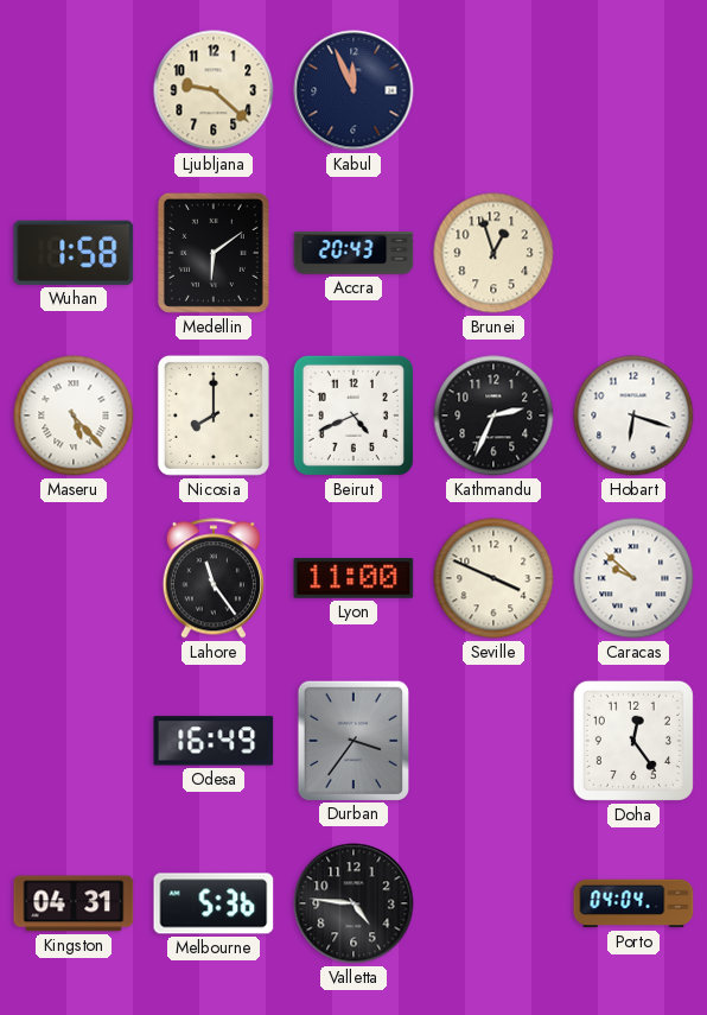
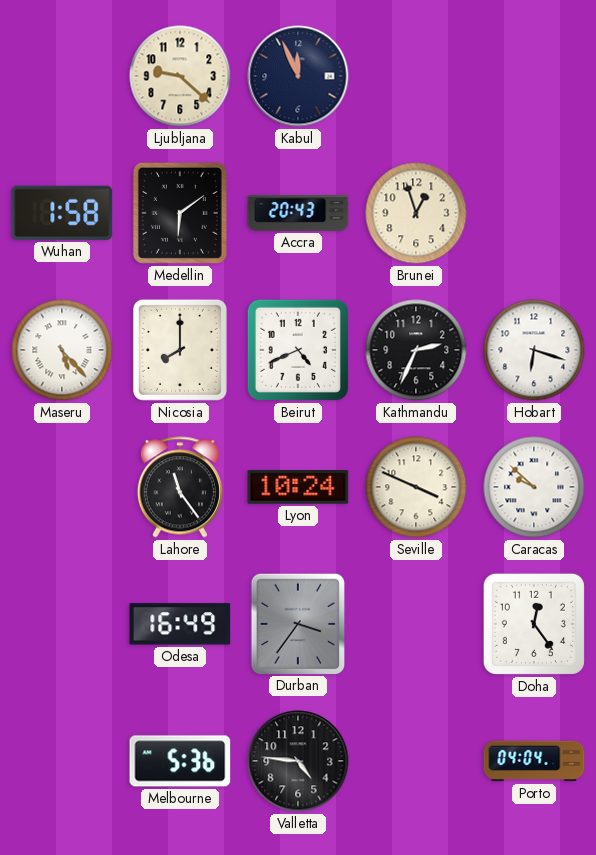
Lyon: 11:00 -> 10:24
Kingston: 04:31 -> none
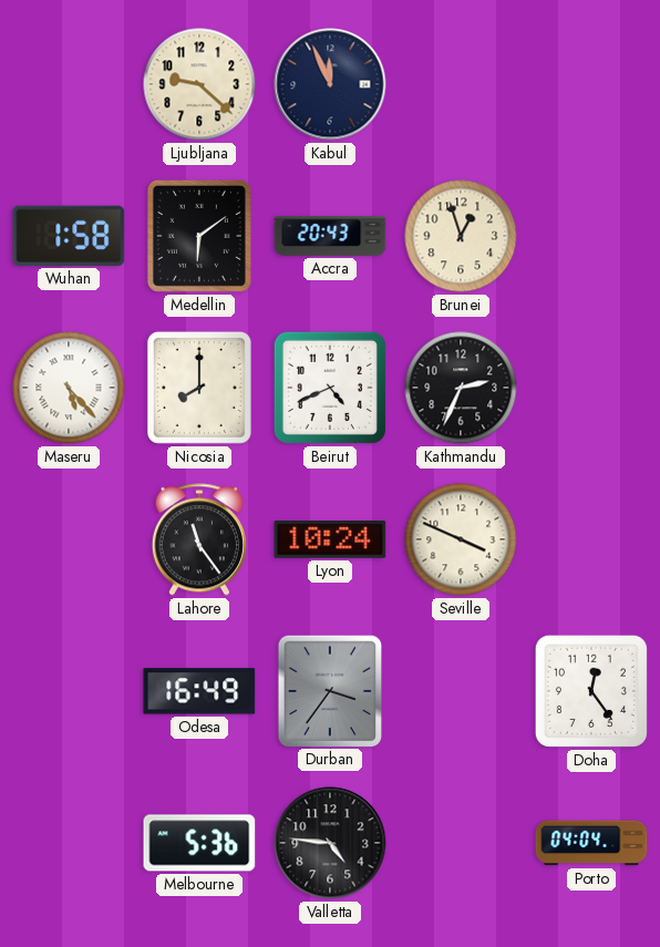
Hobart: 6:18 -> none
Caracas: 9:52 -> none
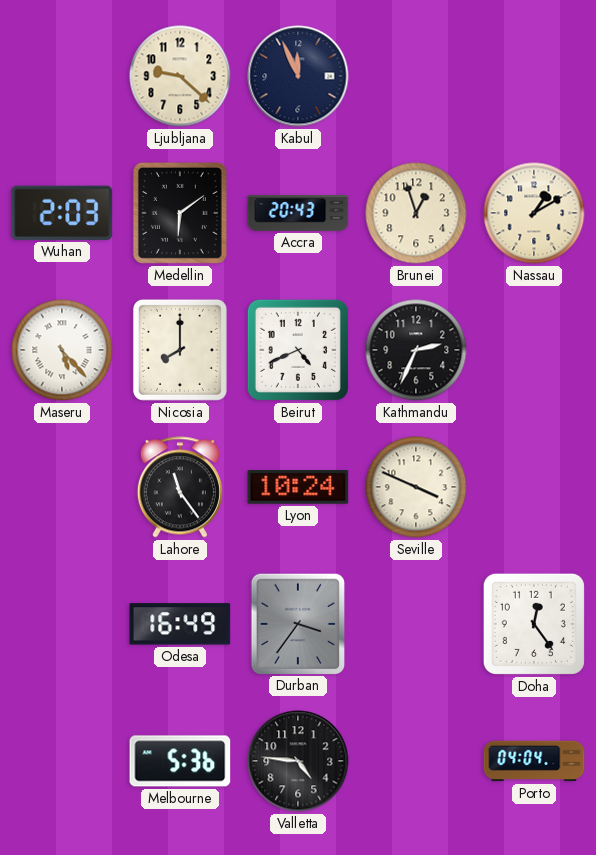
Wuhan: 1:58 -> 2:03
Nassau: none -> 1:10
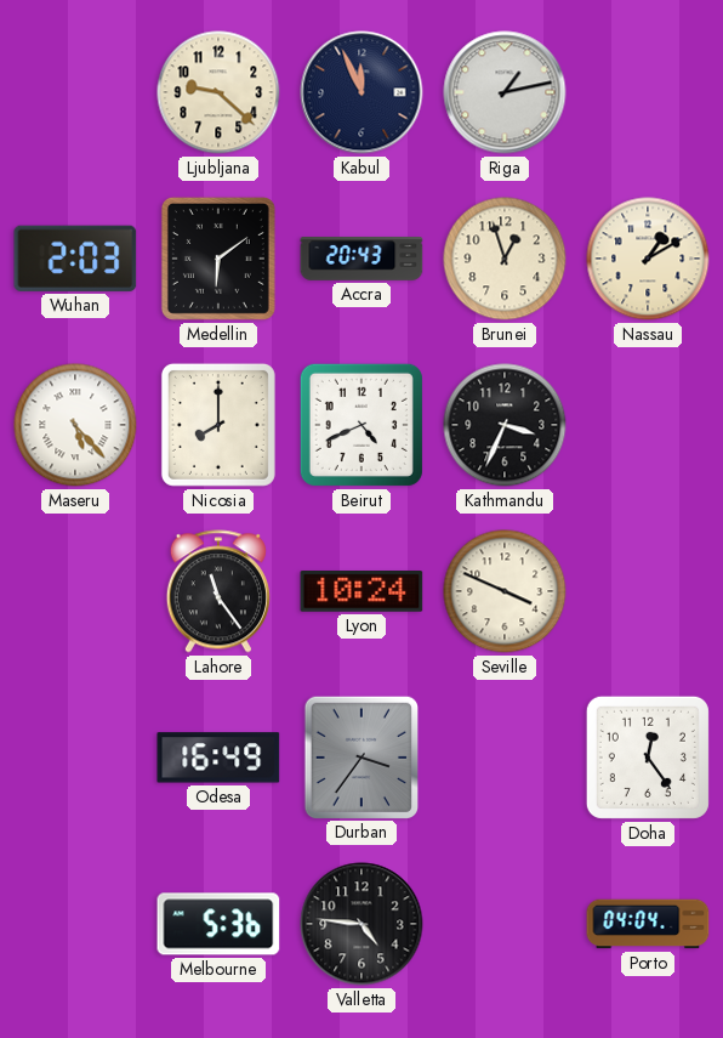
Riga: none -> 1:13
Kathmandu: 2:34 -> 3:34
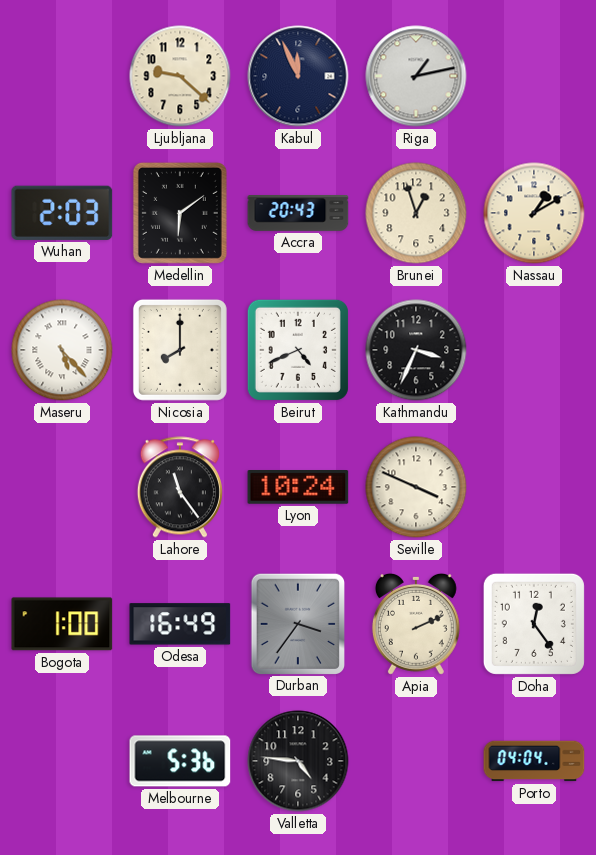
Bogota: none -> 1:00
Apia: none -> 2:11
